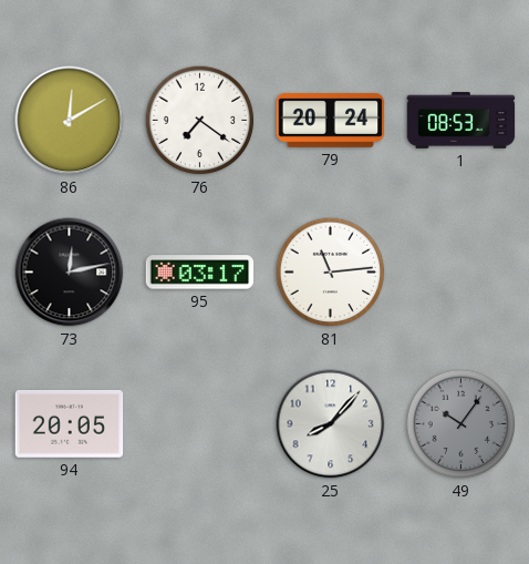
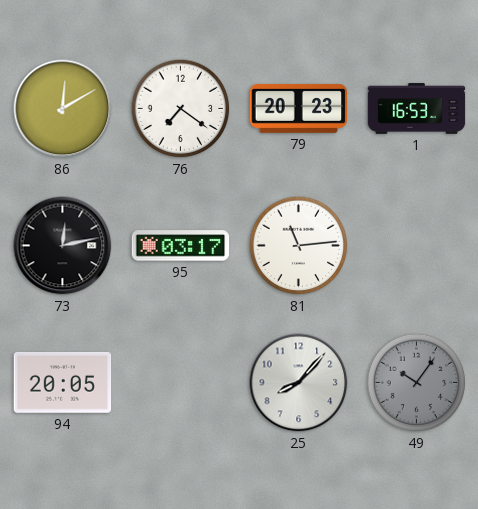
79: 20:24 -> 20:23
1: 08:53 -> 16:53
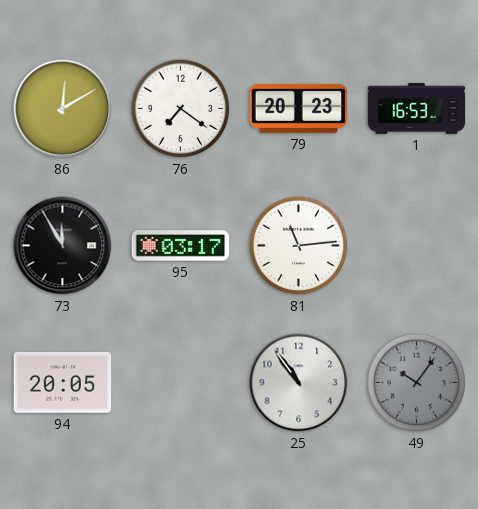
73: 12:13 -> 11:55
25: 8:07 -> 10:54
